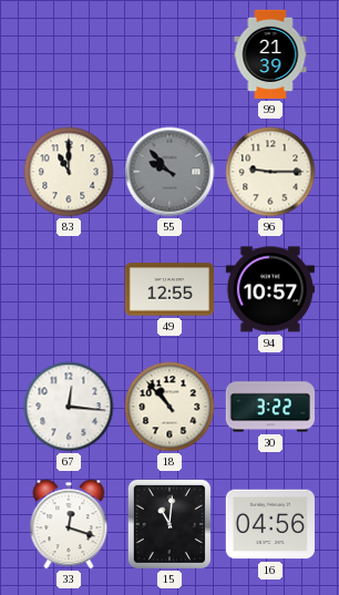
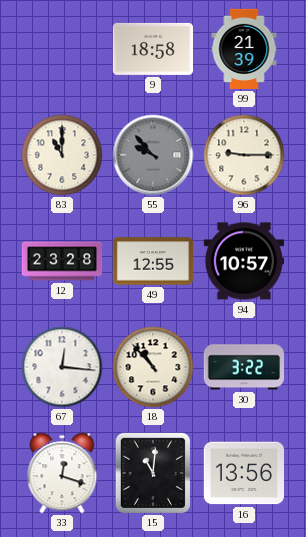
9: none -> 18:58
12: none -> 23:28
16: 04:56 -> 13:56
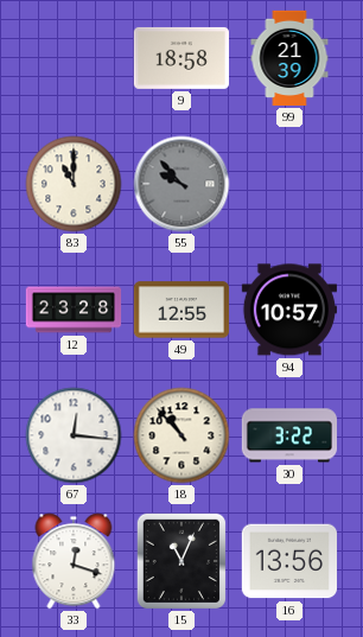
96: 9:15 -> none
15: 11:01 -> 11:04
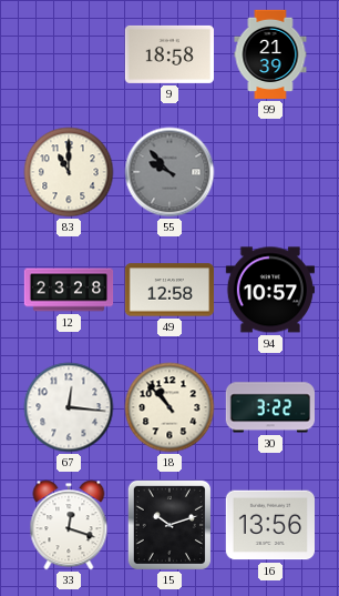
49: 12:55 -> 12:58
15: 11:04 -> 10:12
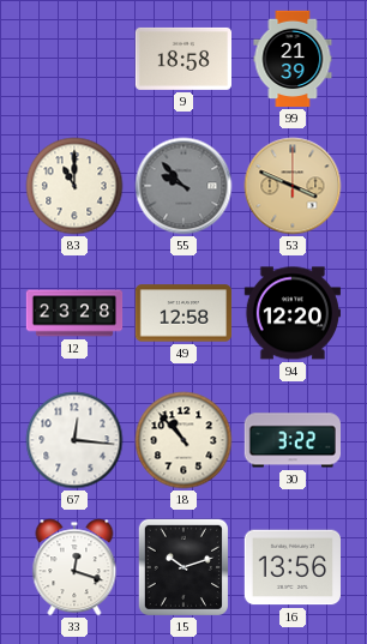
53: none -> 3:49
94: 10:57 -> 12:20
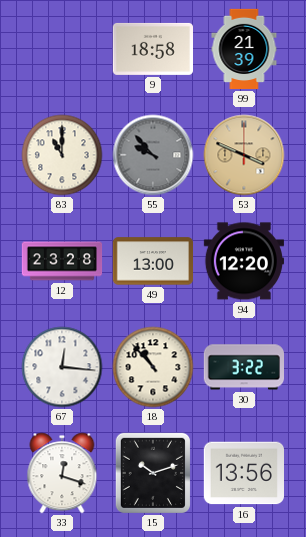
49: 12:58 -> 13:00
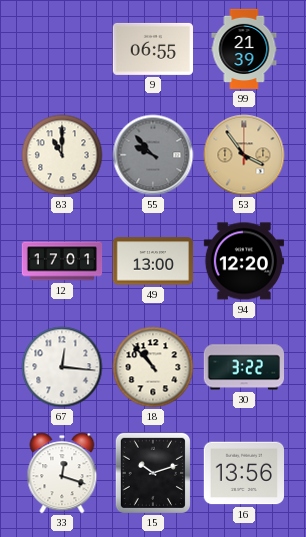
9: 18:58 -> 06:55
53: 3:49 -> 3:54
12: 23:28 -> 17:01
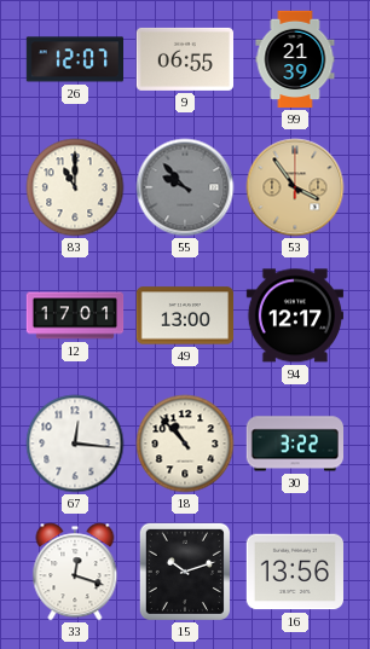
26: none -> 12:07
94: 12:20 -> 12:17
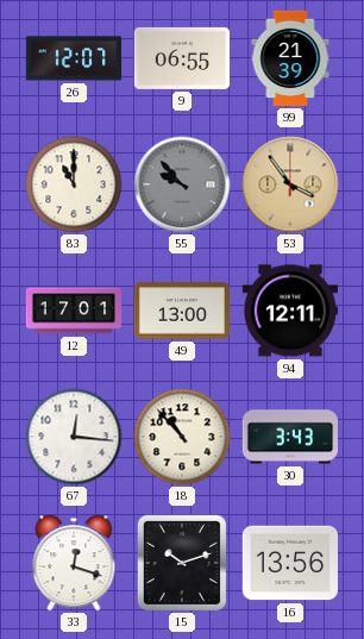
94: 12:17 -> 12:11
30: 3:22 -> 3:43
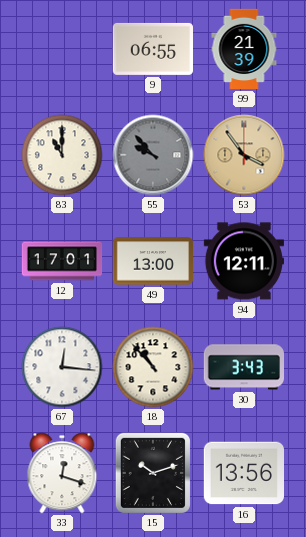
26: 12:07 -> none
